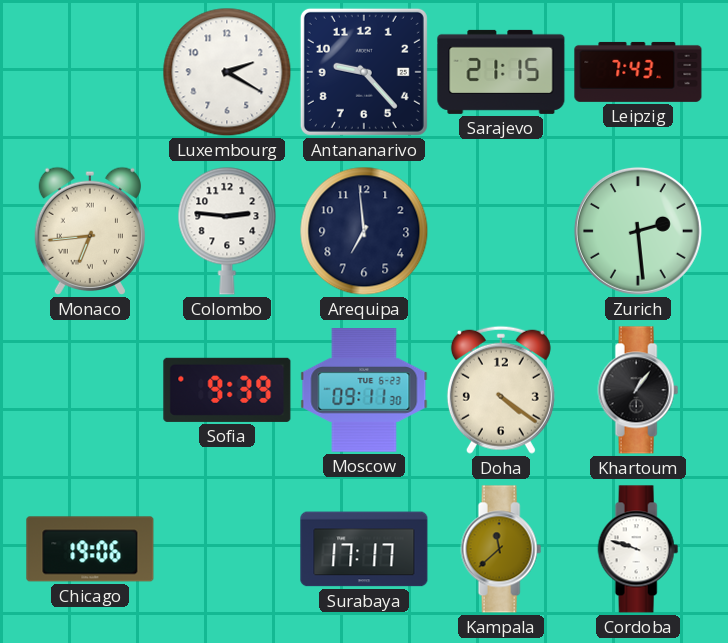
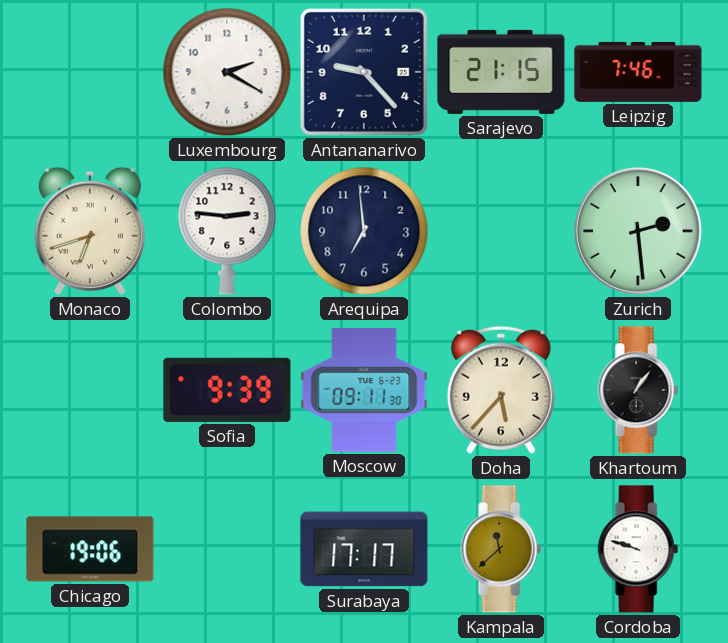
Leipzig: 7:43 -> 7:46
Monaco: 6:44 -> 6:42
Doha: 4:21 -> 5:37
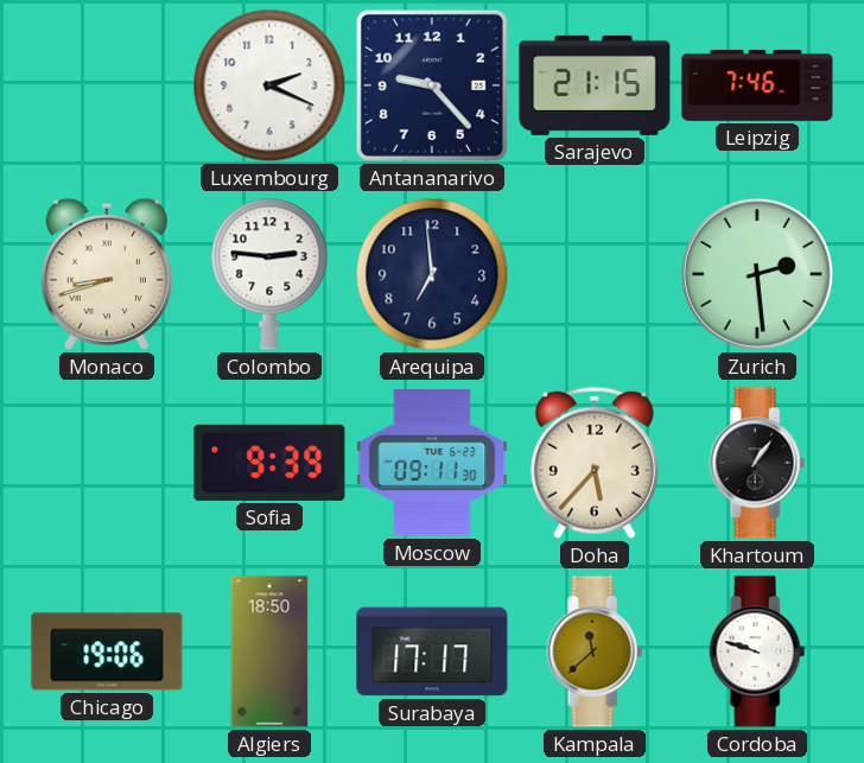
Luxembourg: 2:20 -> 2:19
Monaco: 6:42 -> 8:42
Algiers: none -> 18:50
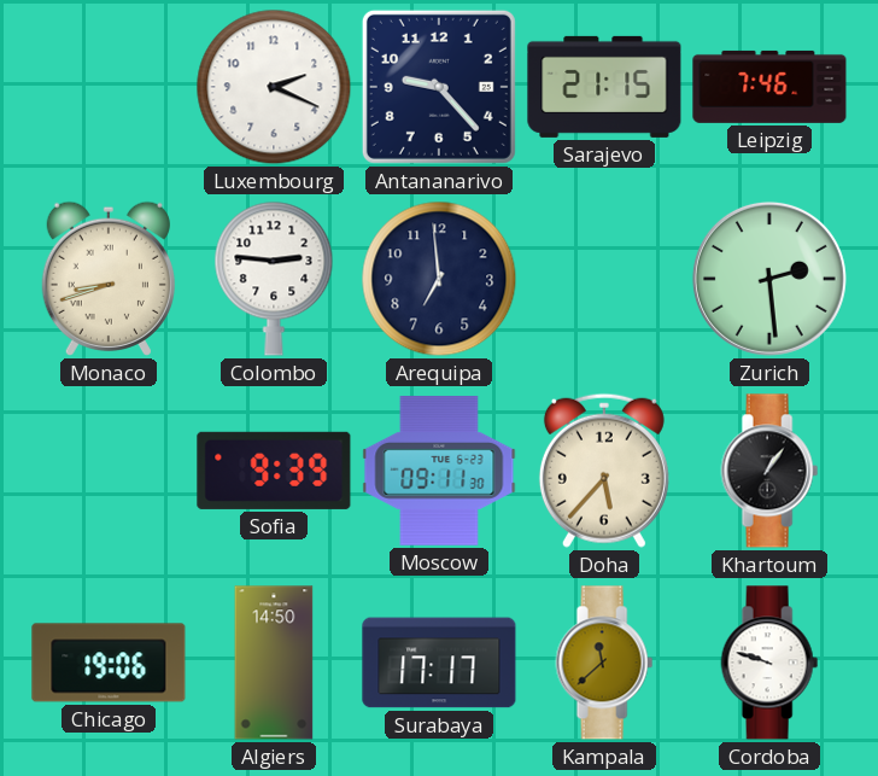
Algiers: 18:50 -> 14:50
